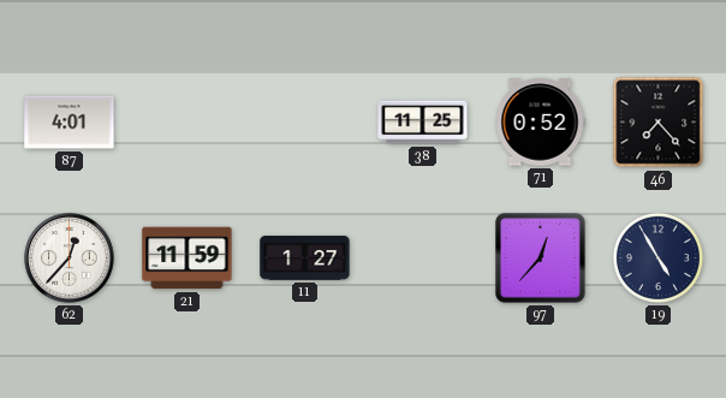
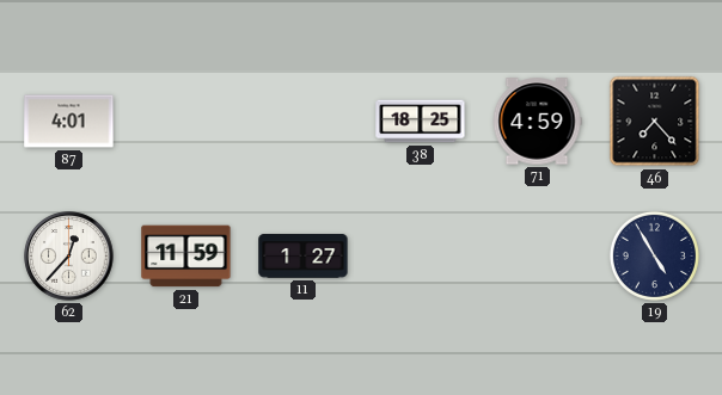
38: 11:25 -> 18:25
71: 0:52 -> 4:59
97: 12:37 -> none
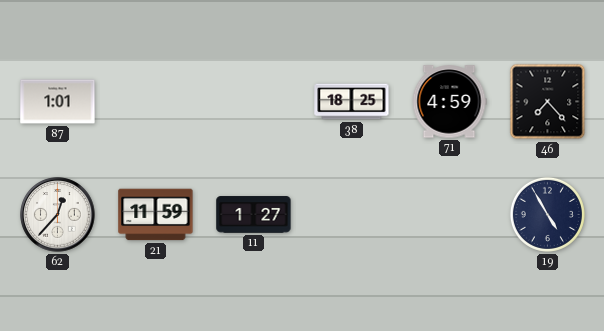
87: 4:01 -> 1:01
